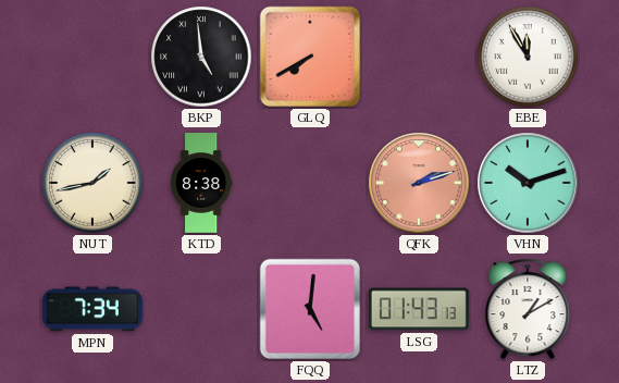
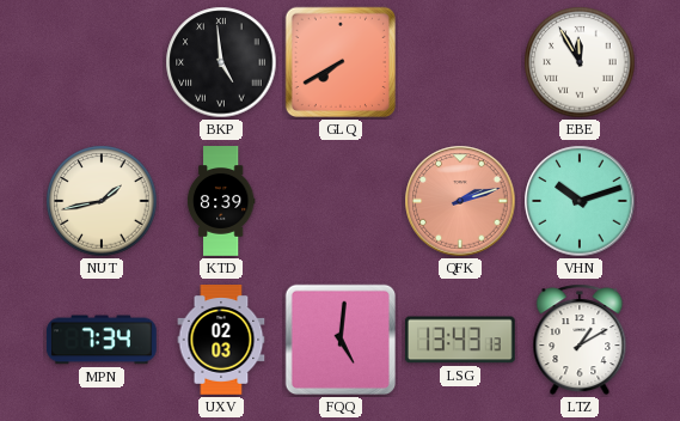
KTD: 8:38 -> 8:39
UXV: none -> 02:03
LSG: 01:43 -> 13:43
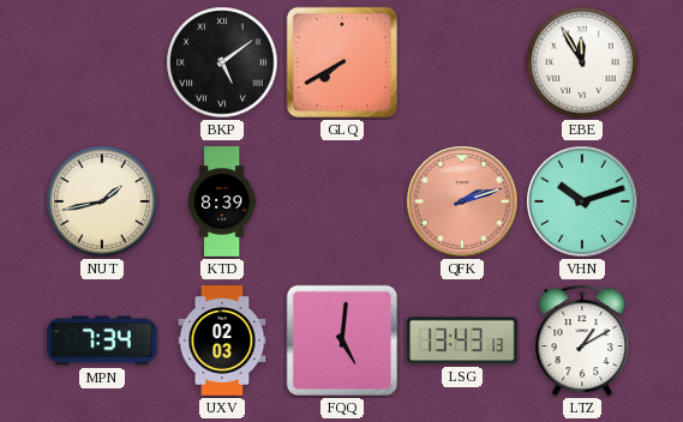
BKP: 4:59 -> 5:09
